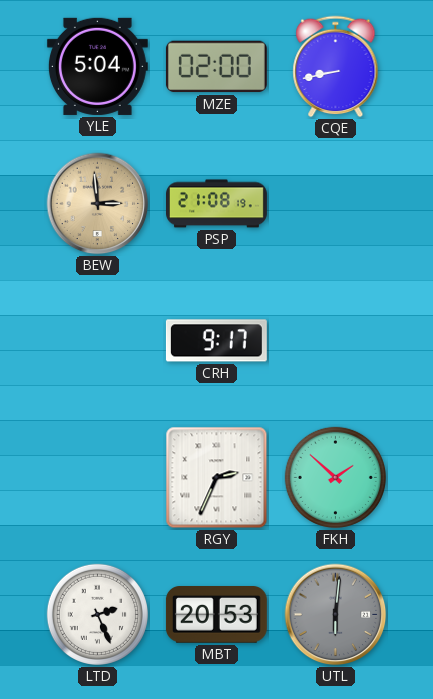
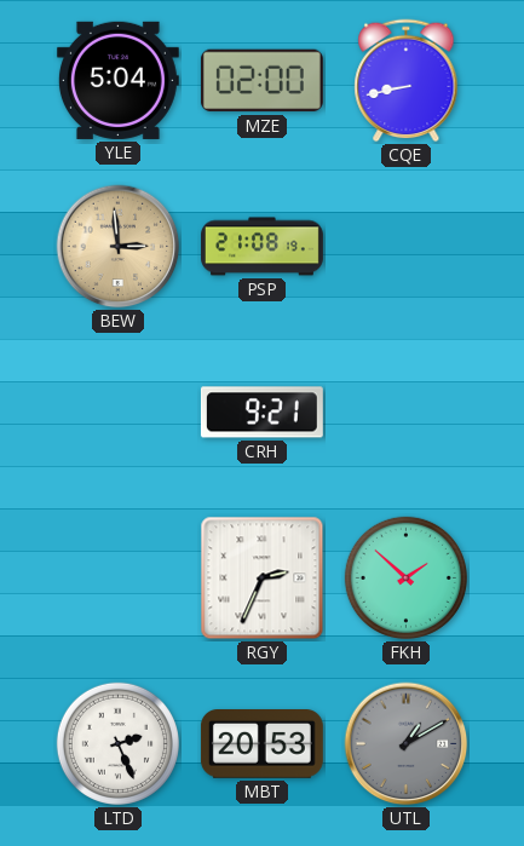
CRH: 9:17 -> 9:21
UTL: 6:01 -> 1:10
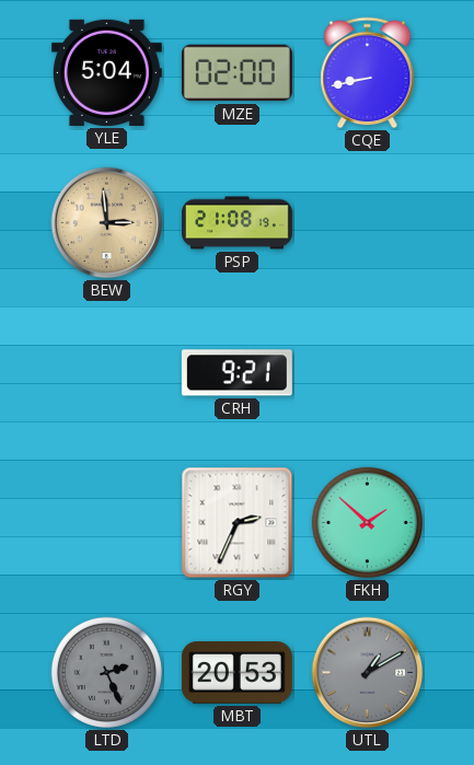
LTD dial: white -> grey
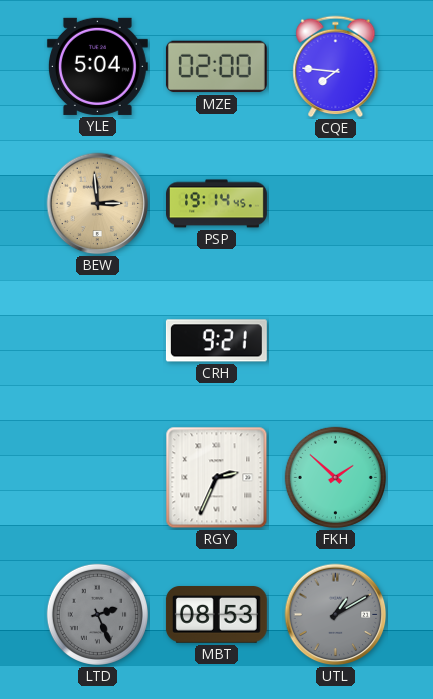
CQE: 8:43 -> 7:46
PSP: 21:08 -> 19:14
MBT: 20:53 -> 08:53
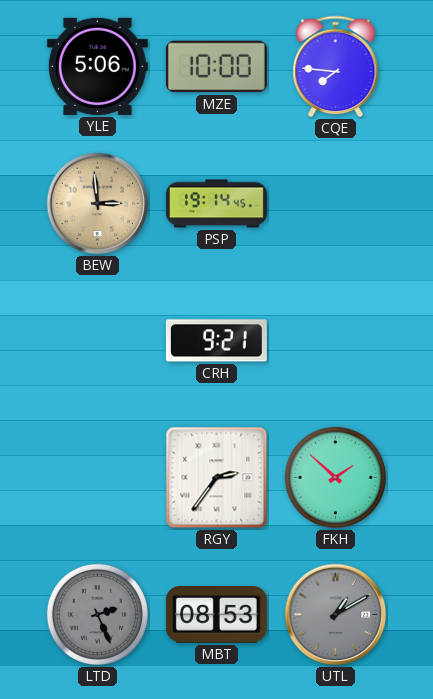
YLE: 5:04 -> 5:06
MZE: 02:00 -> 10:00
RGY: 2:34 -> 2:36
